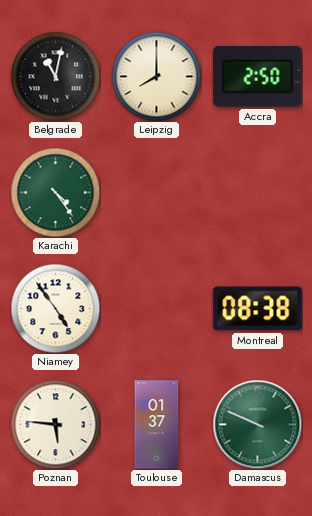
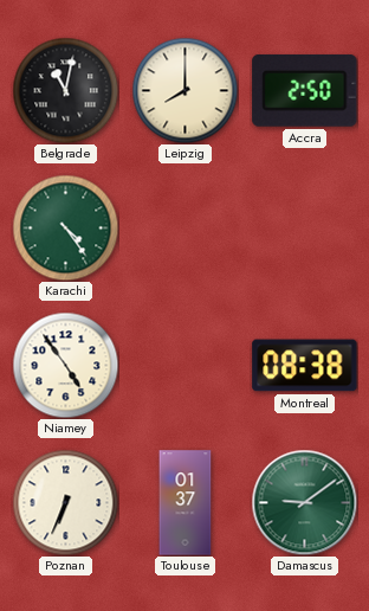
Poznan: 5:46 -> 6:34
Damascus: 9:49 -> 9:09
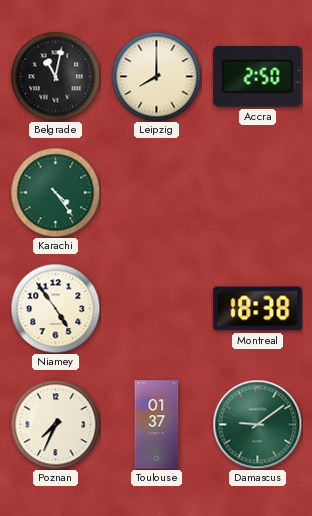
Montreal: 08:38 -> 18:38
Poznan: 6:34 -> 7:34
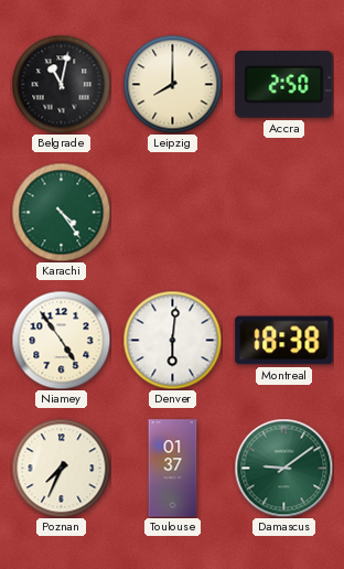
Denver: none -> 6:01
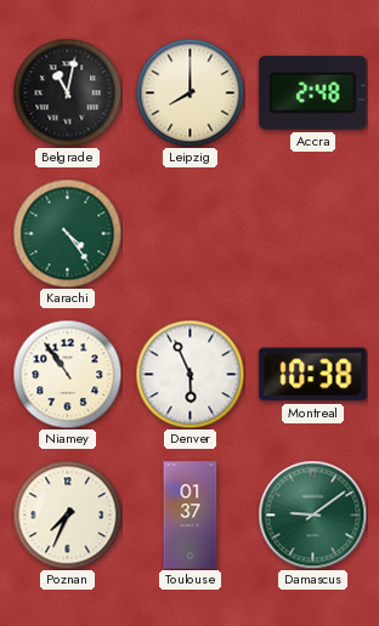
Accra: 2:50 -> 2:48
Niamey: 4:54 -> 10:54
Denver: 6:01 -> 5:56
Montreal: 18:38 -> 10:38
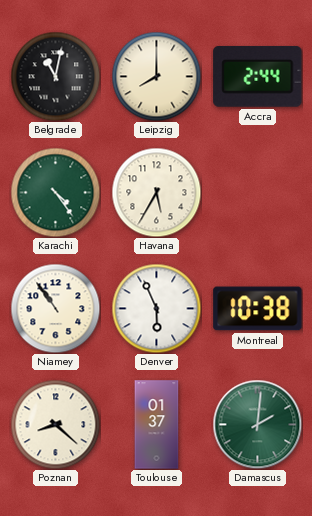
Accra: 2:48 -> 2:44
Havana: none -> 5:35
Poznan: 7:34 -> 8:22
Damascus: 9:09 -> 2:01
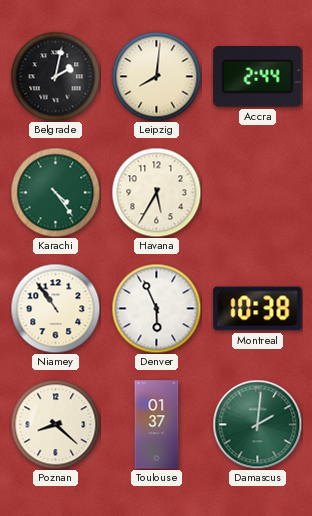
Belgrade: 11:02 -> 2:02
Leipzig: 8:00 -> 8:01
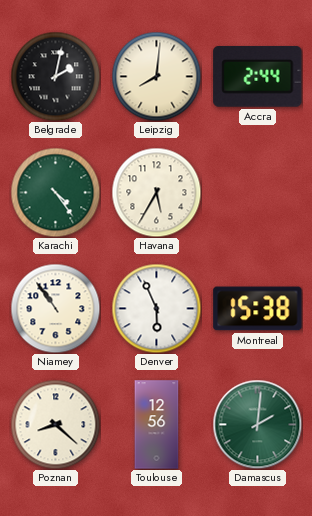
Montreal: 10:38 -> 15:38
Toulouse: 01:37 -> 12:56
